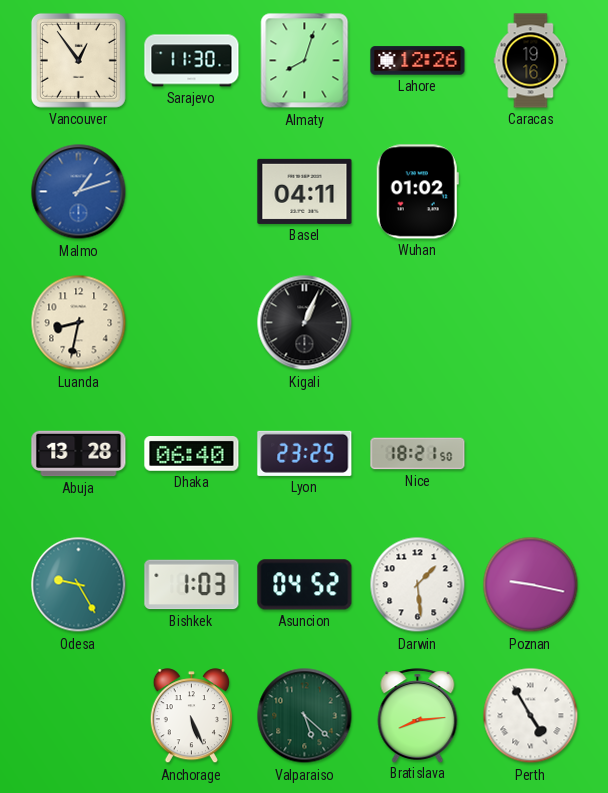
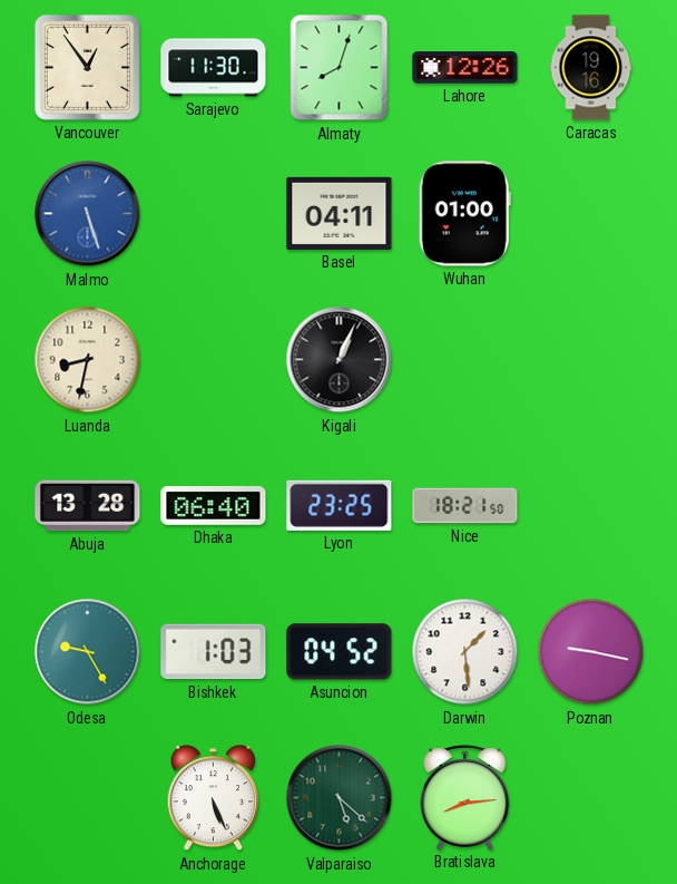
Malmo: 1:12 -> 5:27
Wuhan: 01:02 -> 01:00
Perth: 4:55 -> none
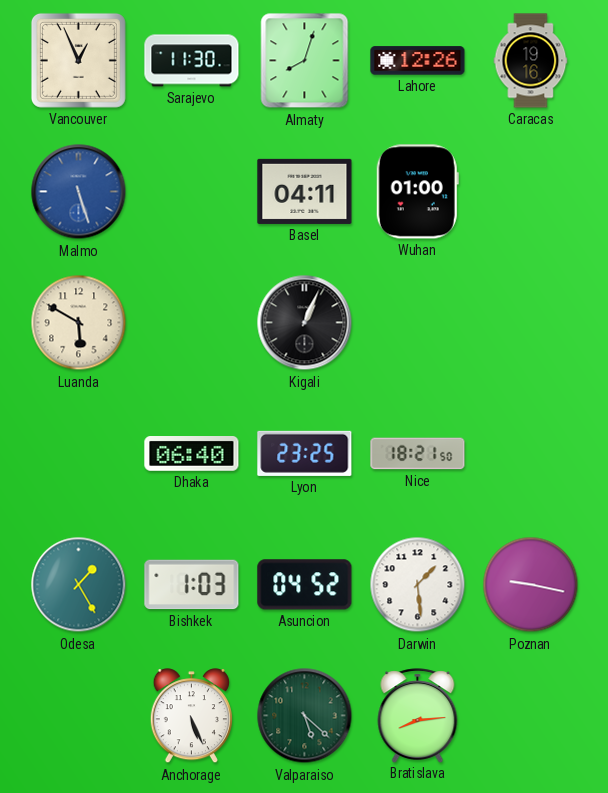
Vancouver: 12:54 -> 12:56
Luanda: 8:32 -> 5:50
Abuja: 13:28 -> none
Odesa: 9:25 -> 1:25
